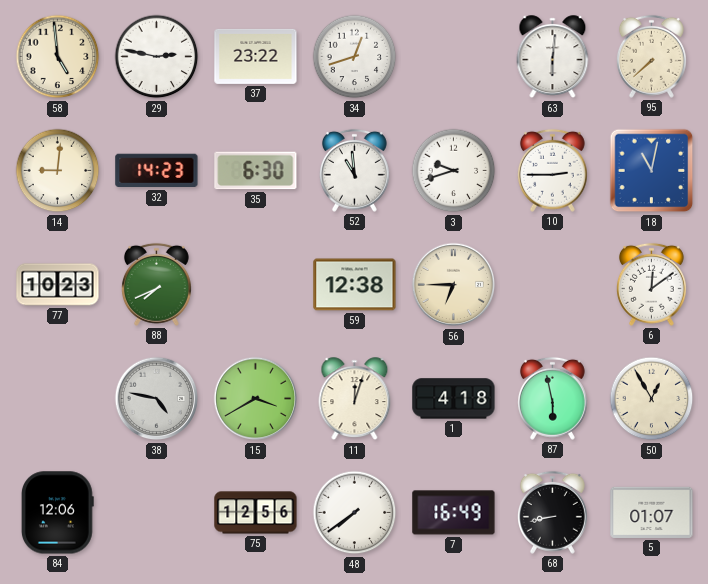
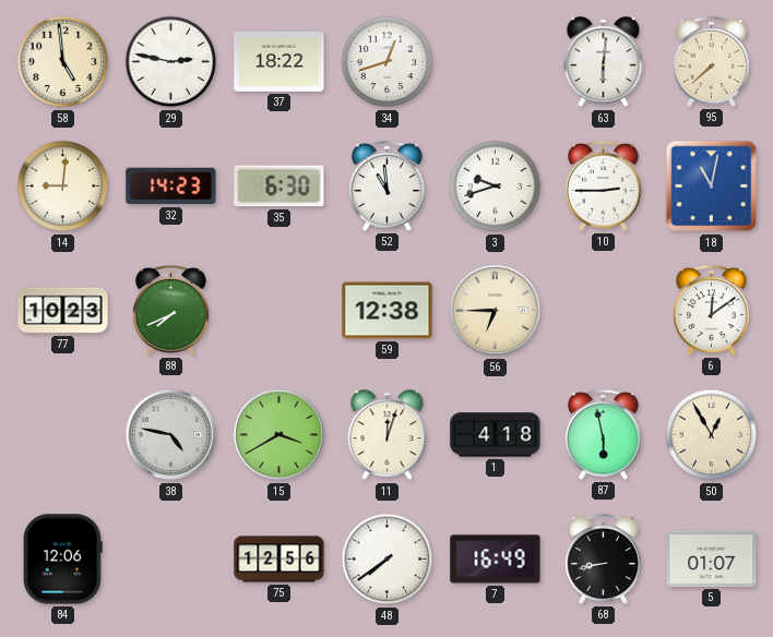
37: 23:22 -> 18:22
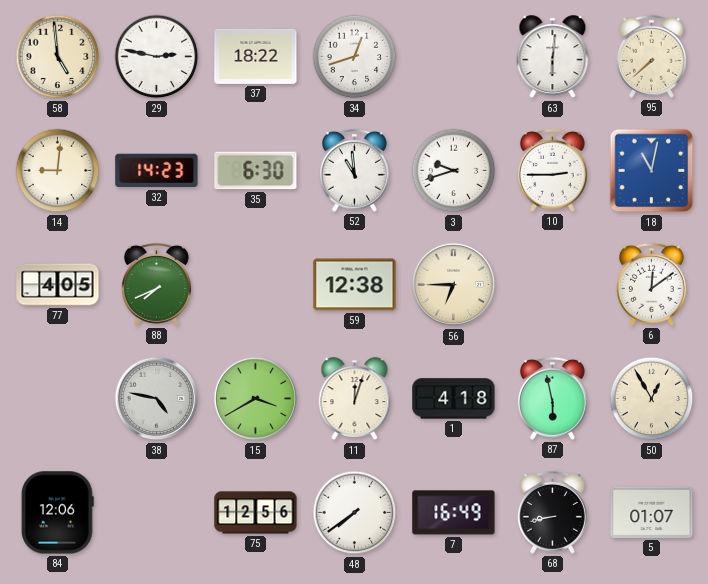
77: 10:23 -> 4:05
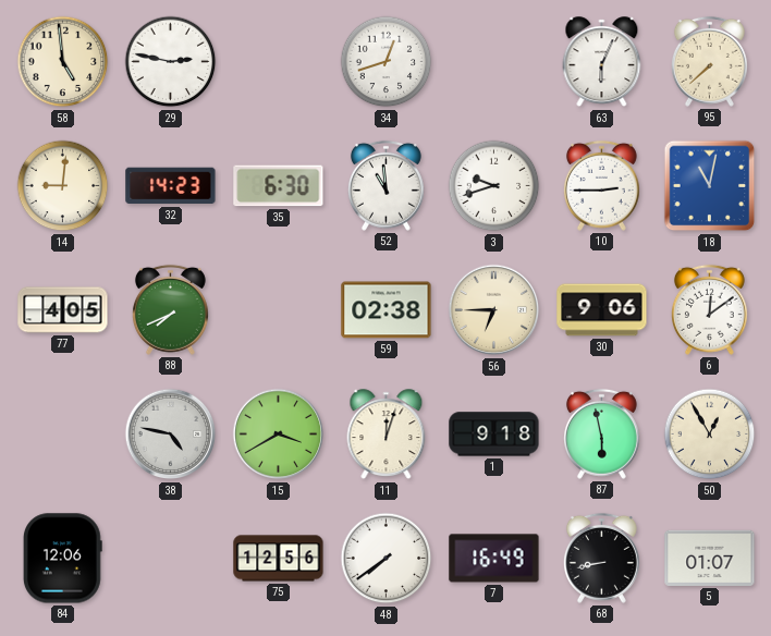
37: 18:22 -> none
63: 6:01 -> 6:04
59: 12:38 -> 02:38
30: none -> 9:06
1: 4:18 -> 9:18
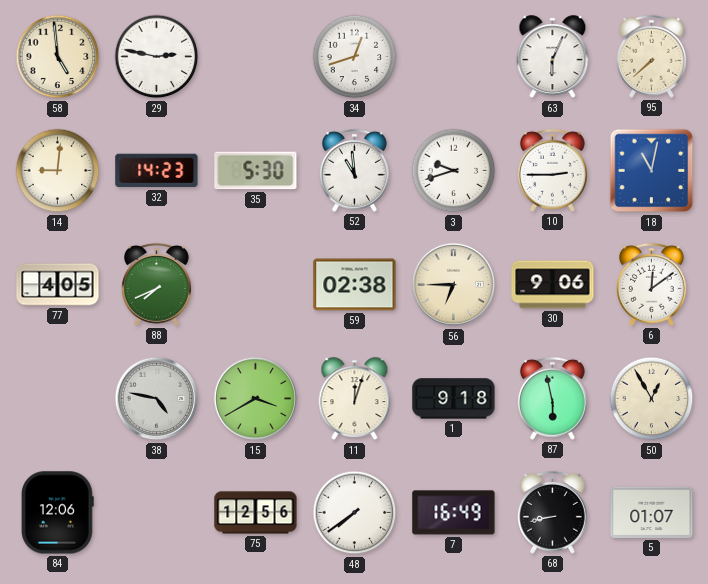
35: 6:30 -> 5:30
